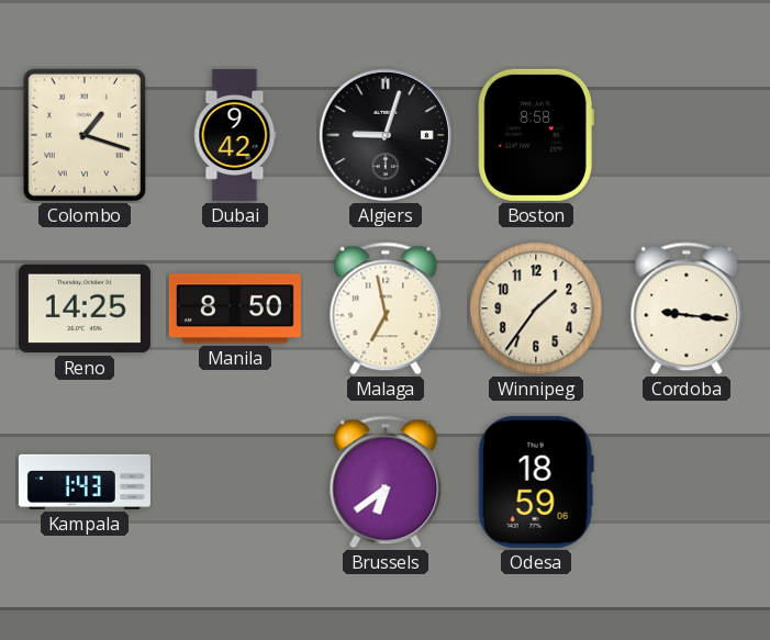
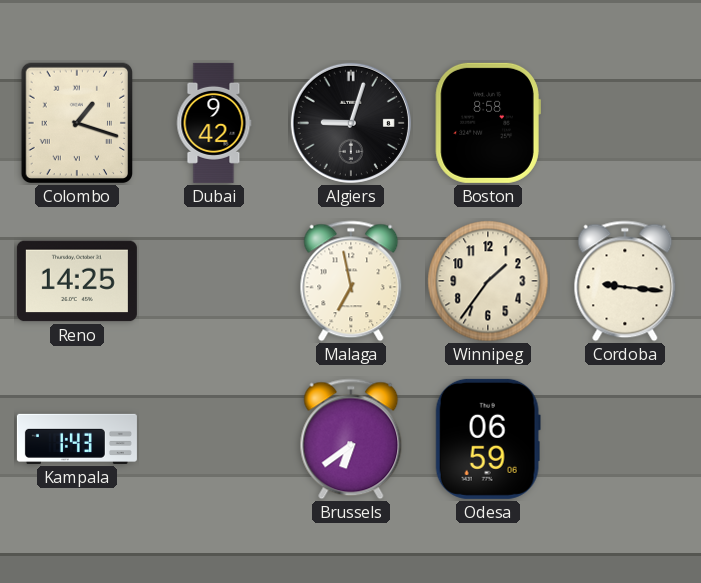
Manila: 8:50 -> none
Odesa: 18:59 -> 06:59
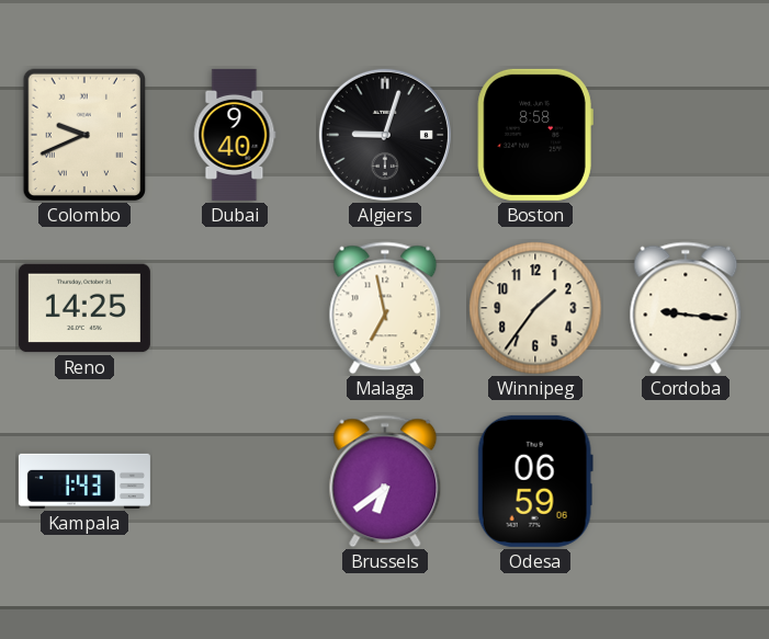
Colombo: 1:18 -> 9:41
Dubai: 9:42 -> 9:40
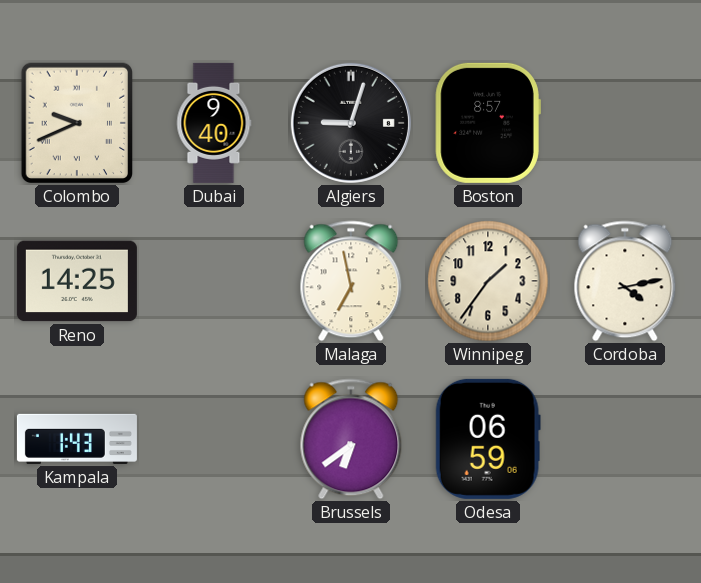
Boston: 8:58 -> 8:57
Cordoba: 9:16 -> 4:13
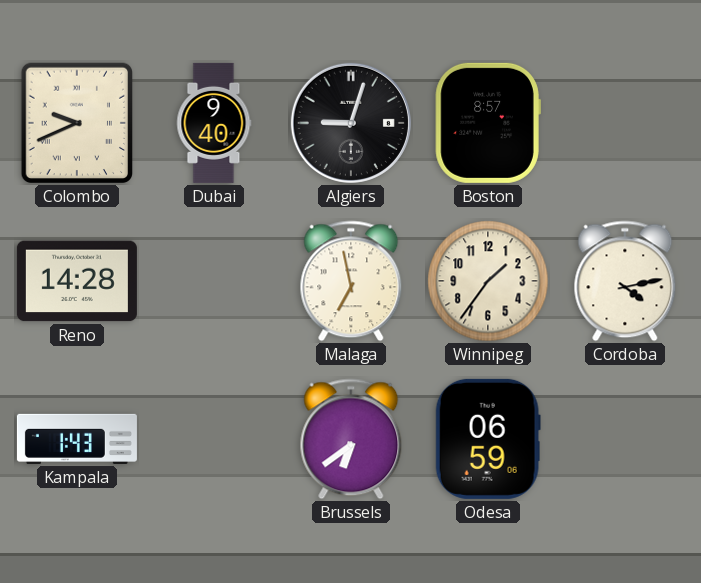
Reno: 14:25 -> 14:28
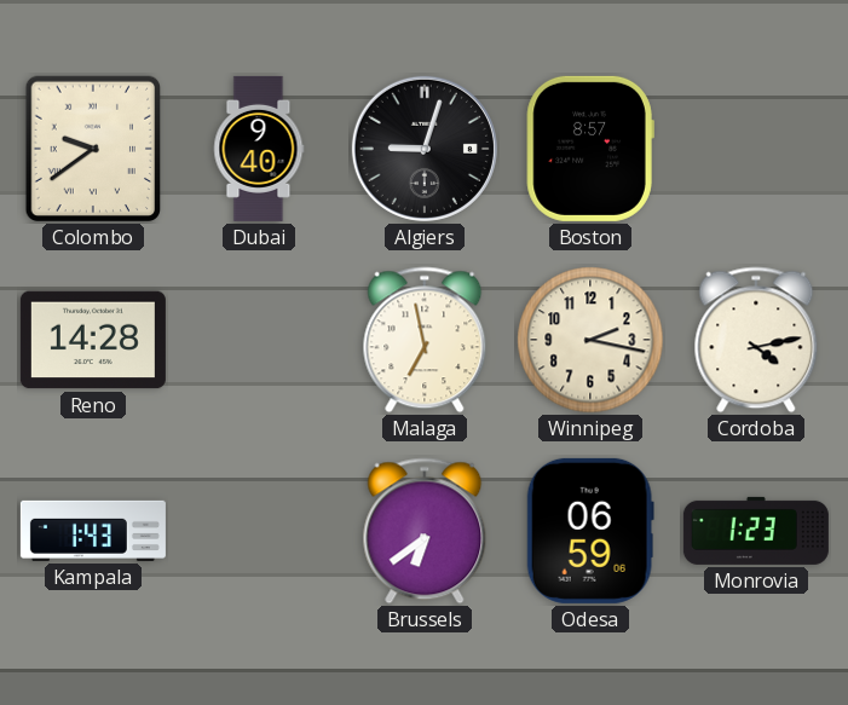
Colombo: 9:41 -> 9:39
Winnipeg: 1:36 -> 2:17
Monrovia: none -> 1:23
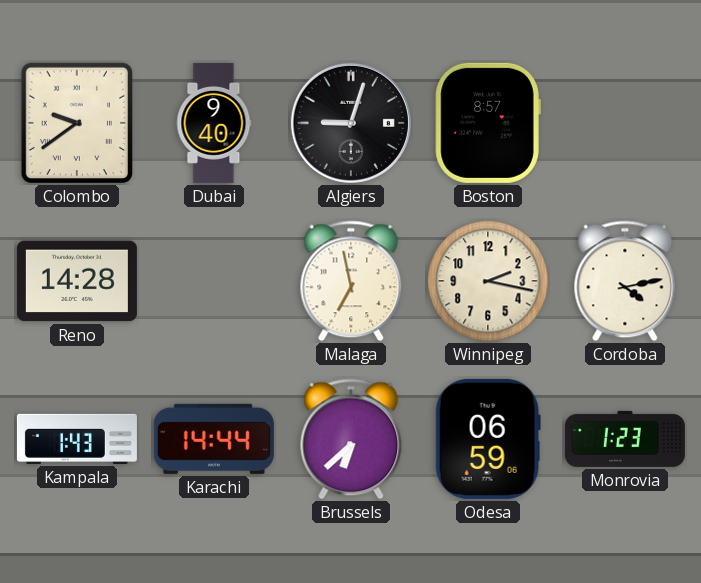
Karachi: none -> 14:44
Brussels: 6:39 -> 6:38
